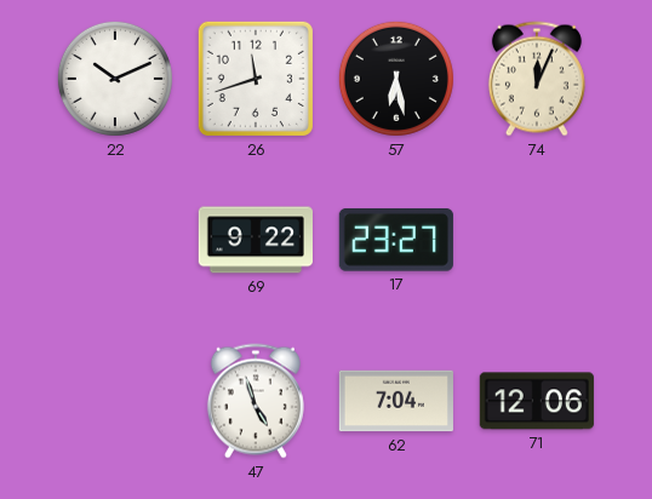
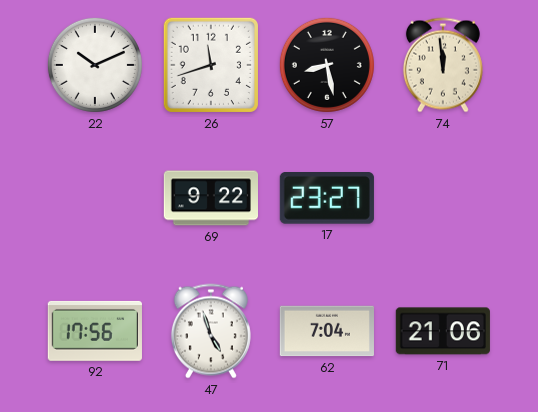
57: 6:28 -> 8:28
74: 12:04 -> 11:59
92: none -> 17:56
71: 12:06 -> 21:06
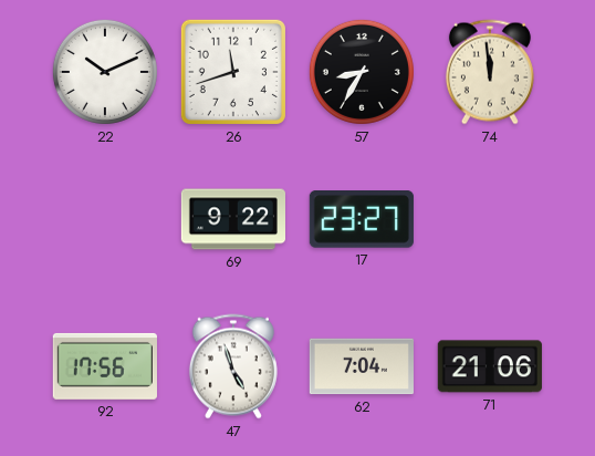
57: 8:28 -> 8:35
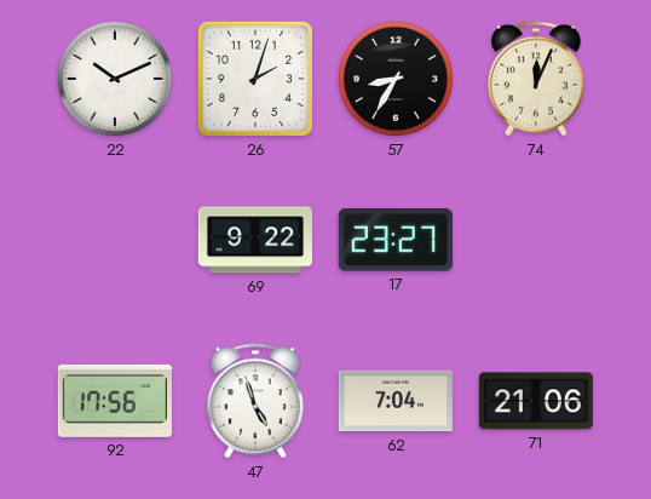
26: 11:42 -> 2:03
74: 11:59 -> 12:04
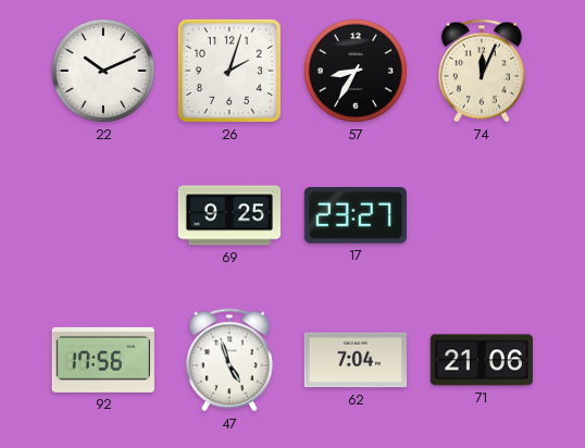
69: 9:22 -> 9:25
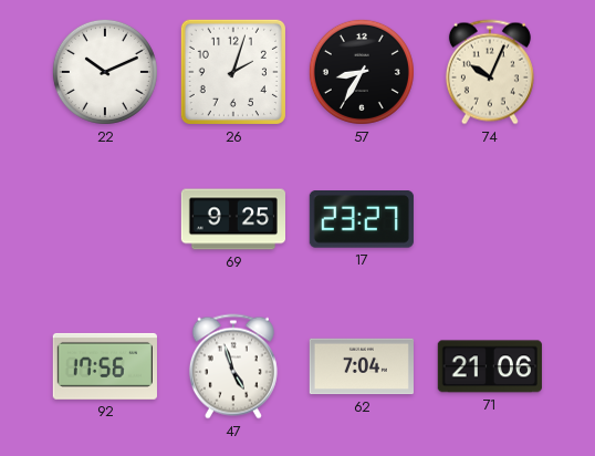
74: 12:04 -> 10:04
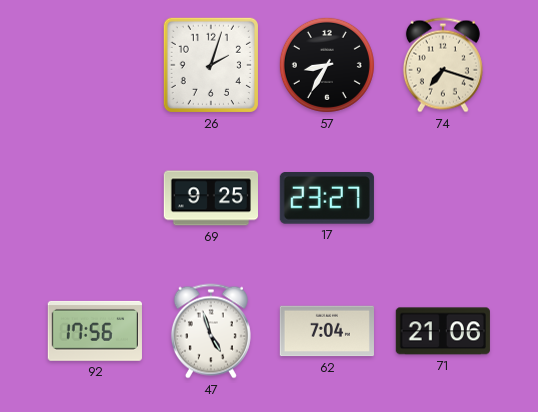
22: 10:11 -> none
74: 10:04 -> 7:18
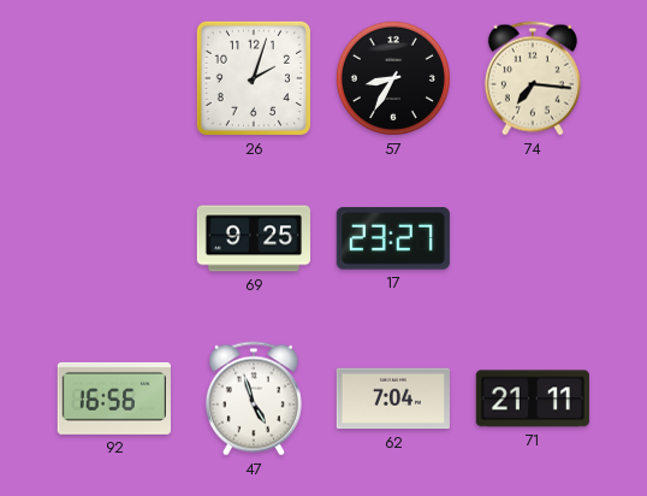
74: 7:18 -> 7:16
92: 17:56 -> 16:56
71: 21:06 -> 21:11
